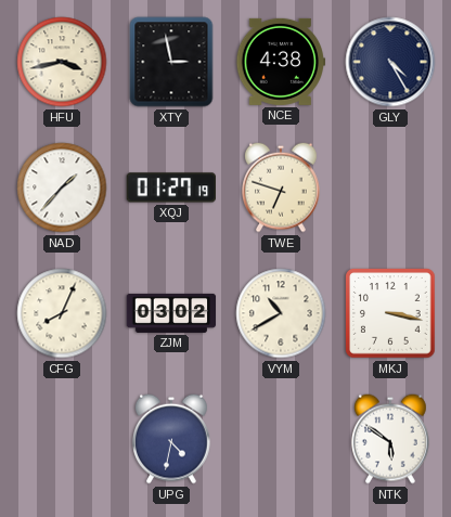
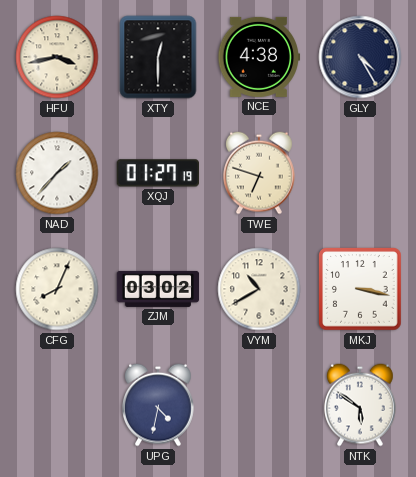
XTY: 2:58 -> 12:30
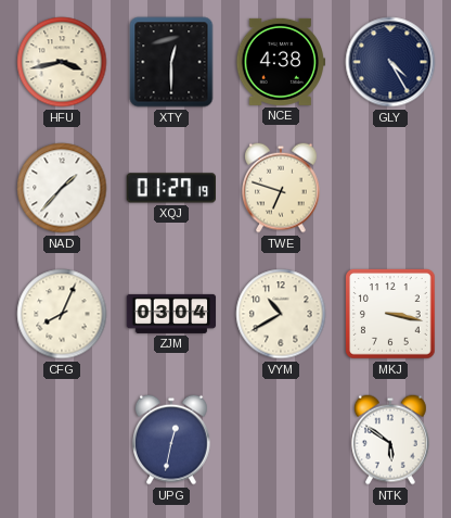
ZJM: 03:02 -> 03:04
UPG: 4:32 -> 12:32
